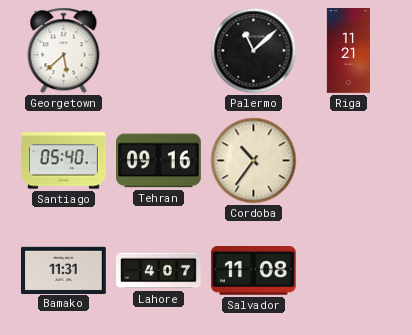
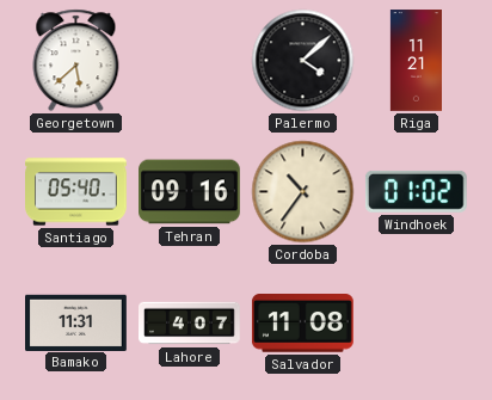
Palermo: 11:08 -> 4:08
Windhoek: none -> 01:02
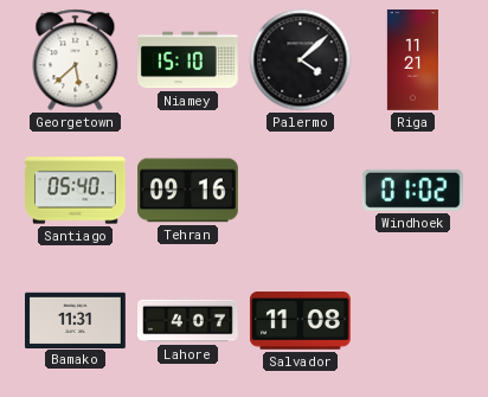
Niamey: none -> 15:10
Cordoba: 10:36 -> none
